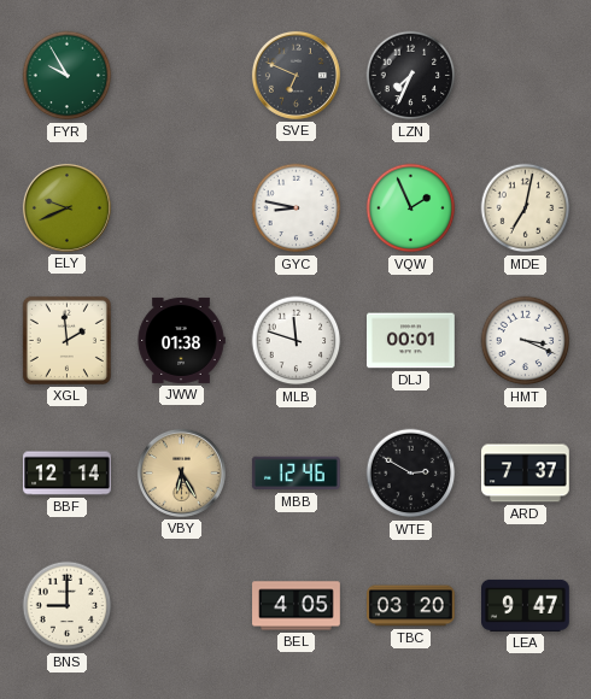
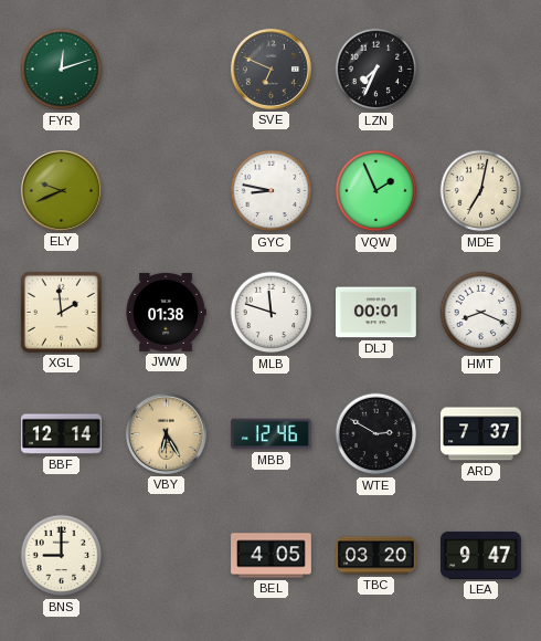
FYR: 9:55 -> 12:12
HMT: 3:19 -> 8:19
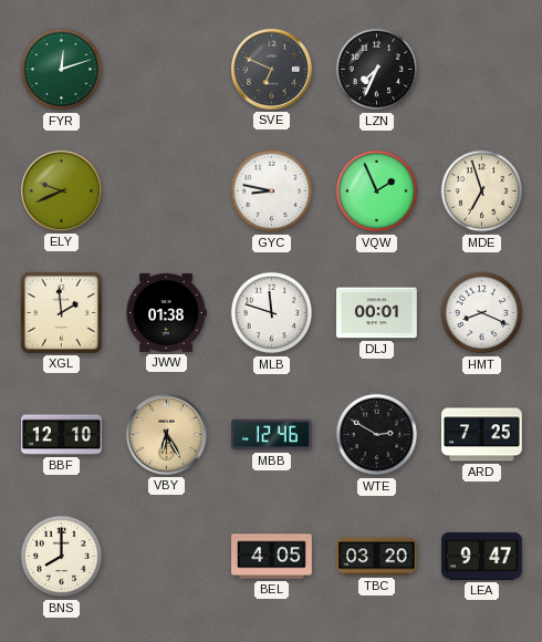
MDE: 7:02 -> 6:57
BBF: 12:14 -> 12:10
ARD: 7:37 -> 7:25
BNS: 9:00 -> 8:00
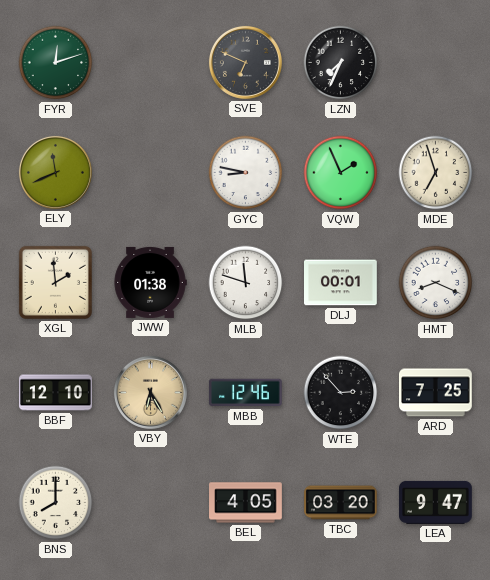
ELY: 9:41 -> 11:41
WTE: 2:50 -> 2:53
